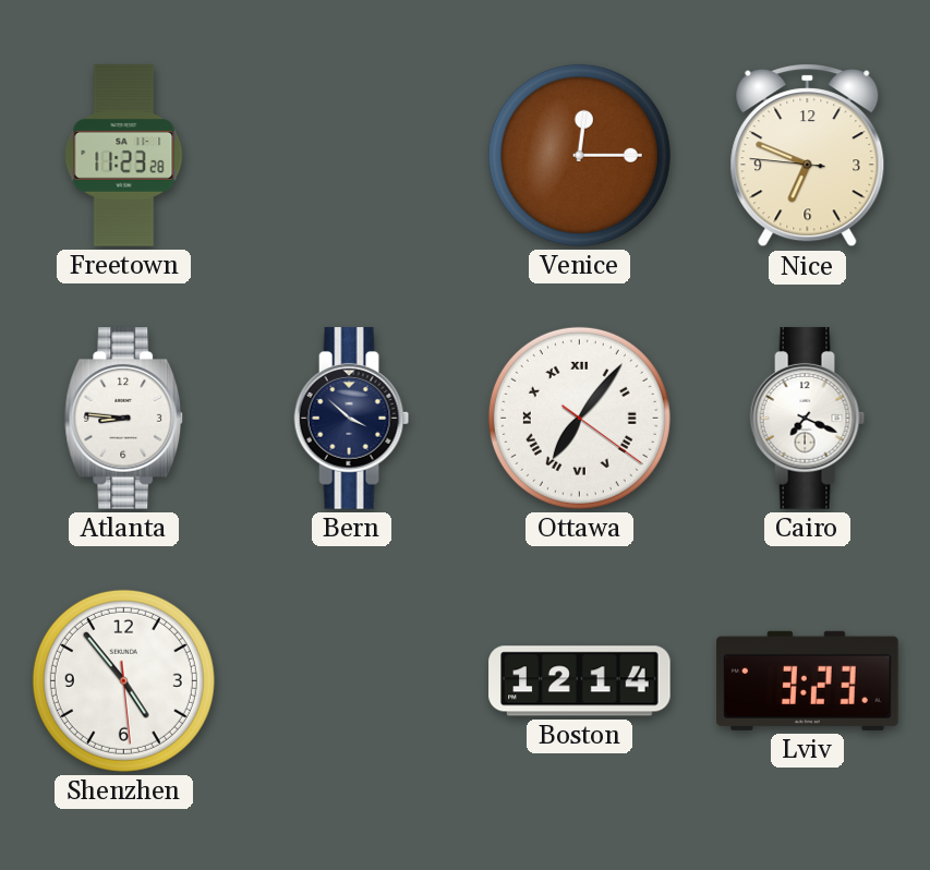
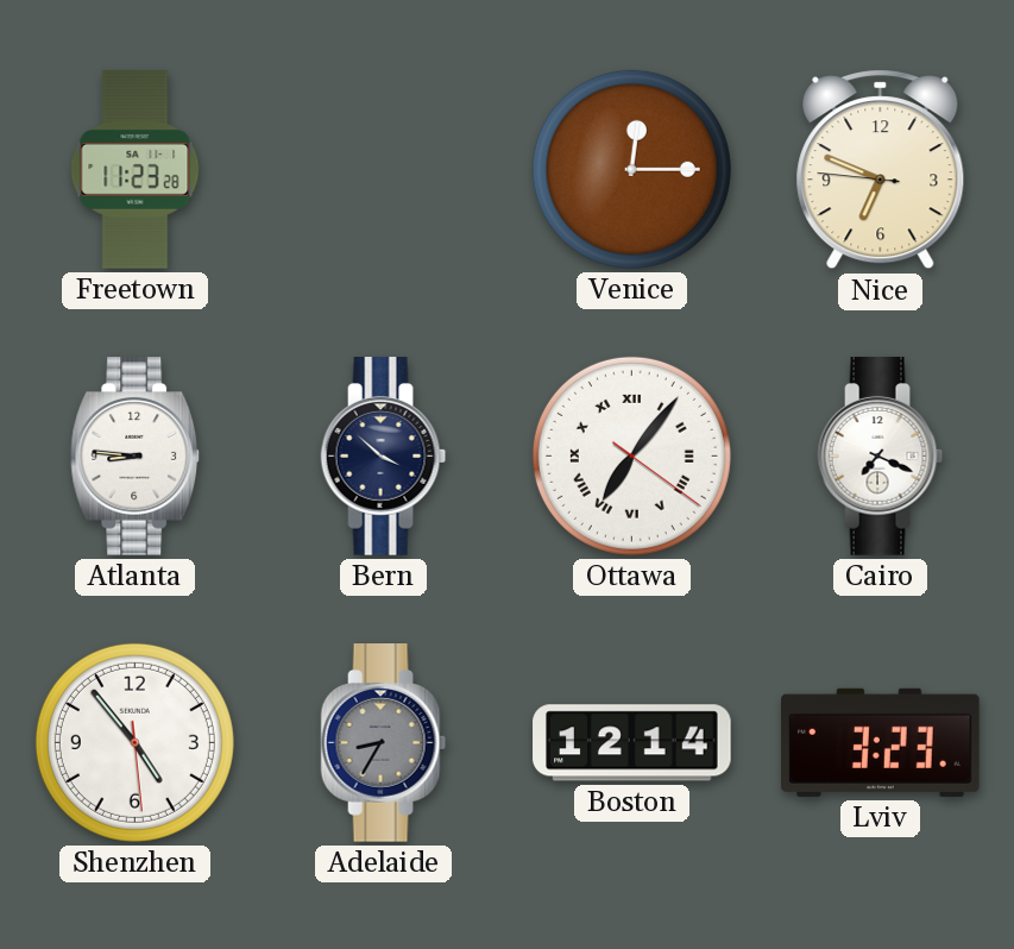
Adelaide: none -> 8:35
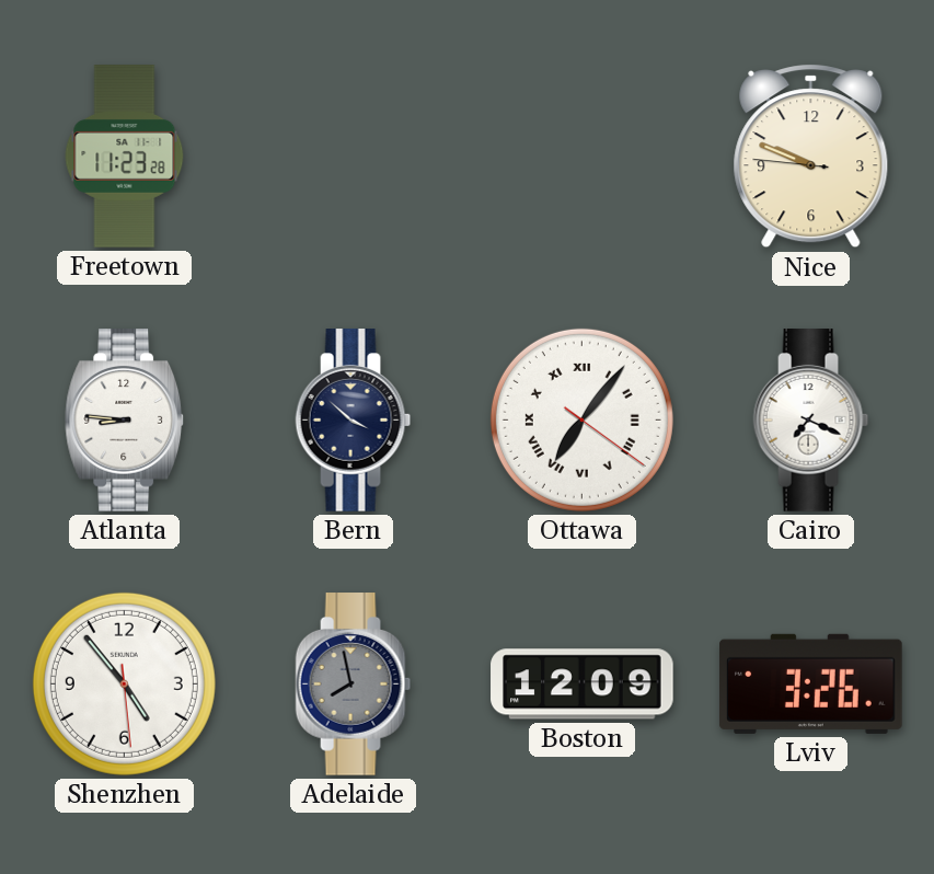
Venice: 12:15 -> none
Nice: 6:48 -> 9:48
Adelaide: 8:35 -> 7:58
Boston: 12:14 -> 12:09
Lviv: 3:23 -> 3:26
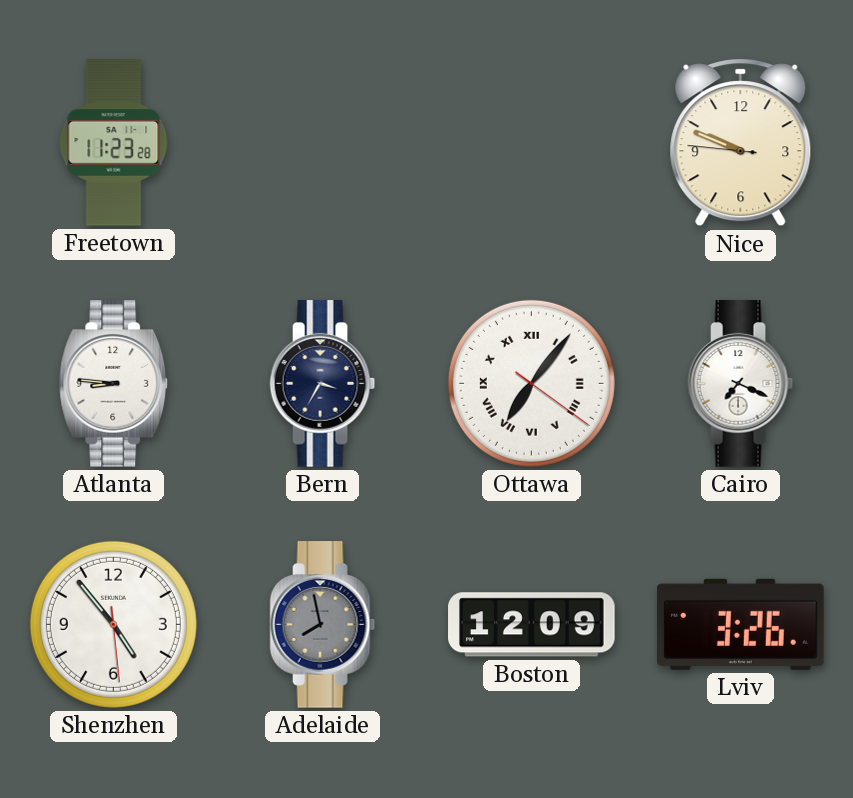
Bern: 3:52 -> 3:35
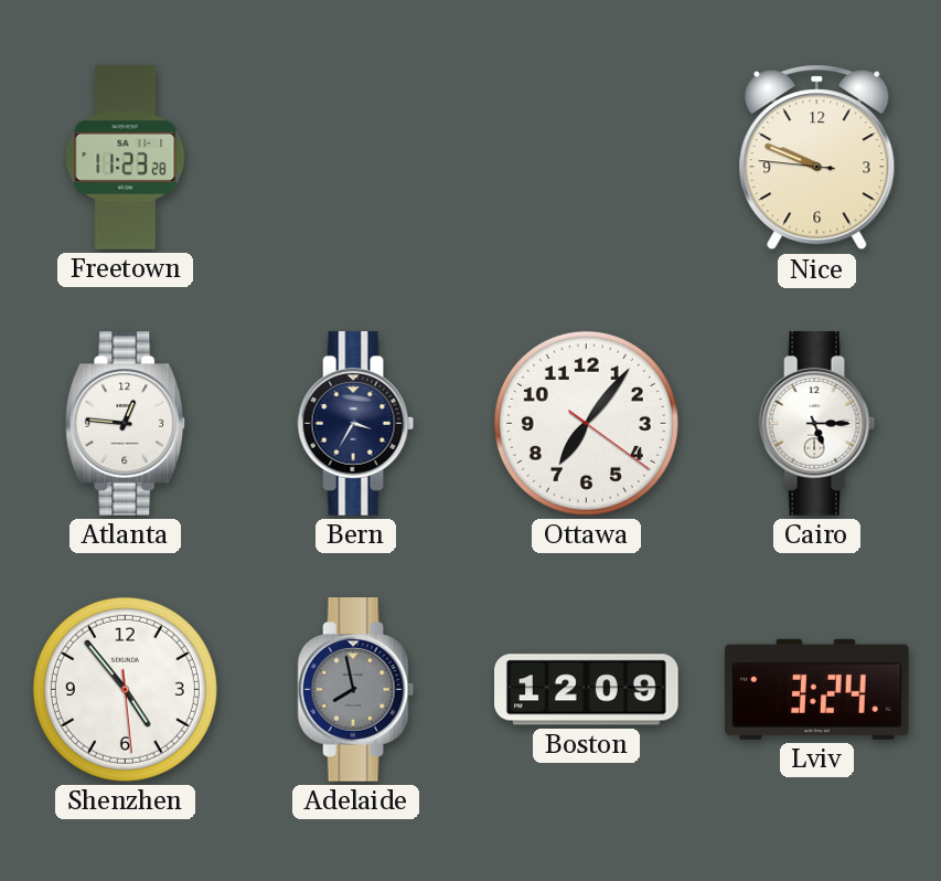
Atlanta: 8:46 -> 12:46
Ottawa numerals: Roman -> Arabic
Cairo: 7:19 -> 5:15
Lviv: 3:26 -> 3:24
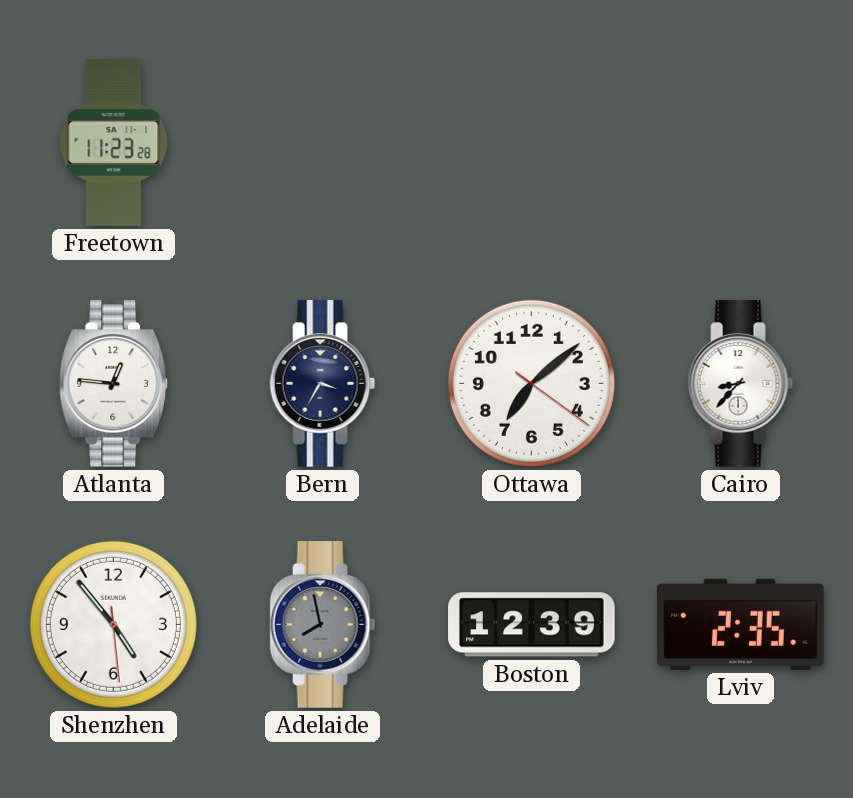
Nice: 9:48 -> none
Ottawa: 7:06 -> 7:08
Cairo: 5:15 -> 8:37
Boston: 12:09 -> 12:39
Lviv: 3:24 -> 2:35
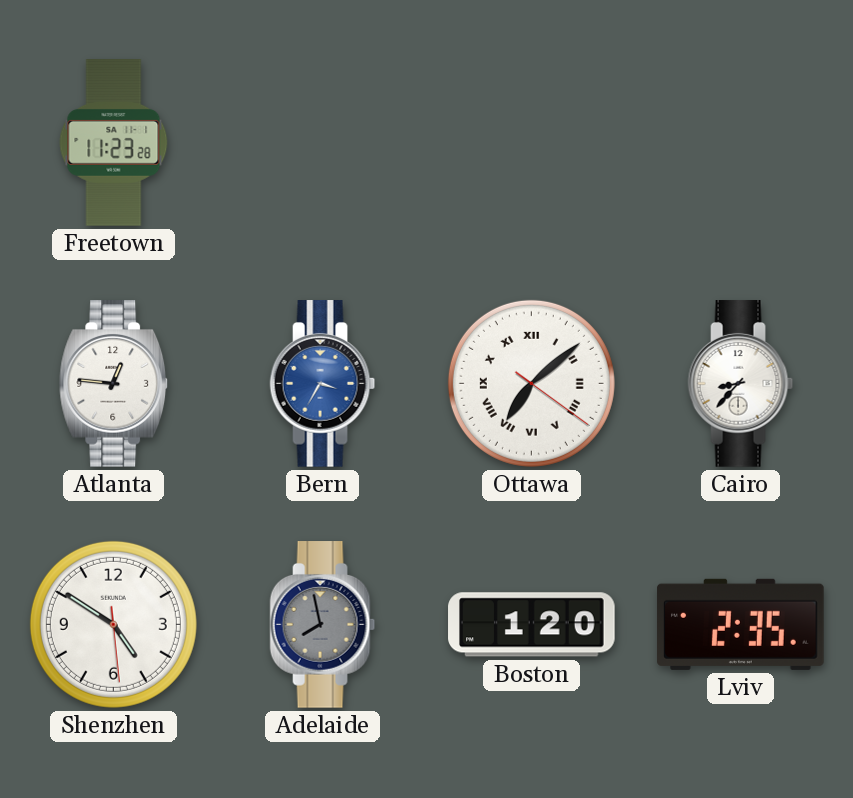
Bern dial: navy -> blue
Ottawa numerals: Arabic -> Roman
Shenzhen: 4:53 -> 4:50
Boston: 12:39 -> 1:20
